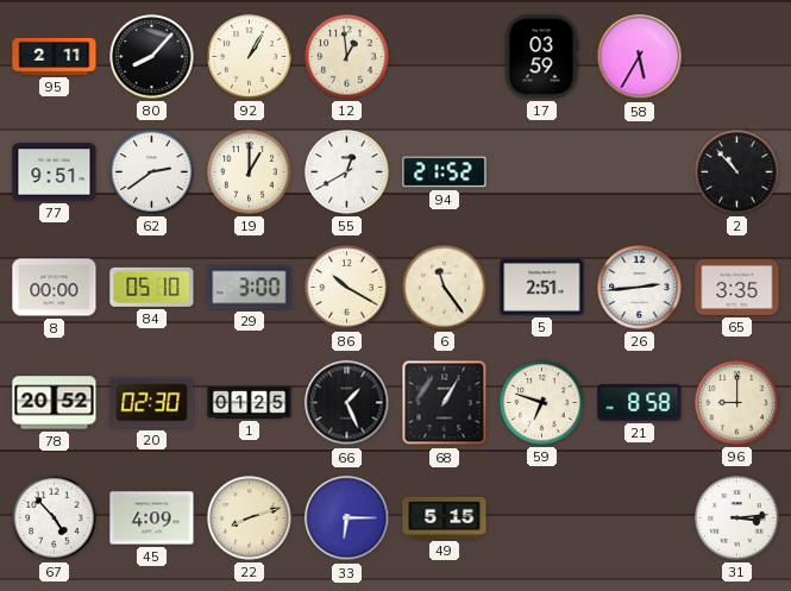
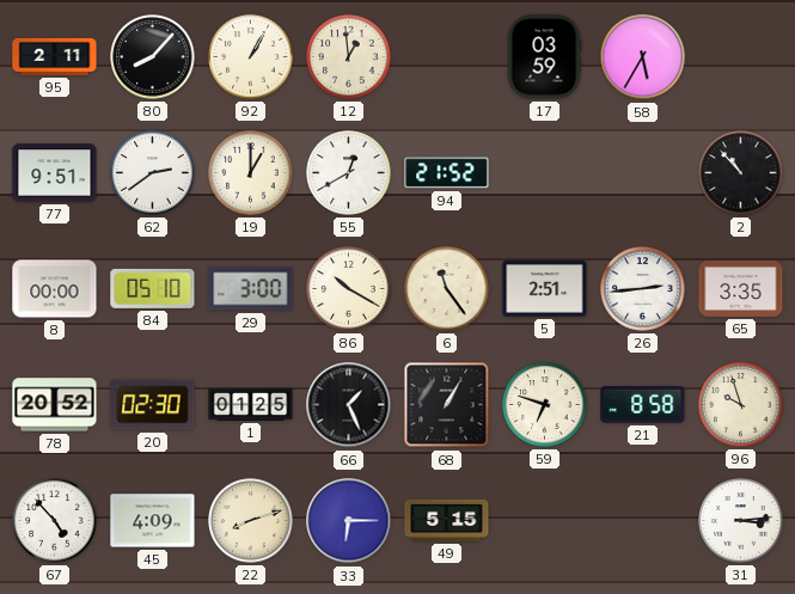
96: 9:00 -> 9:57
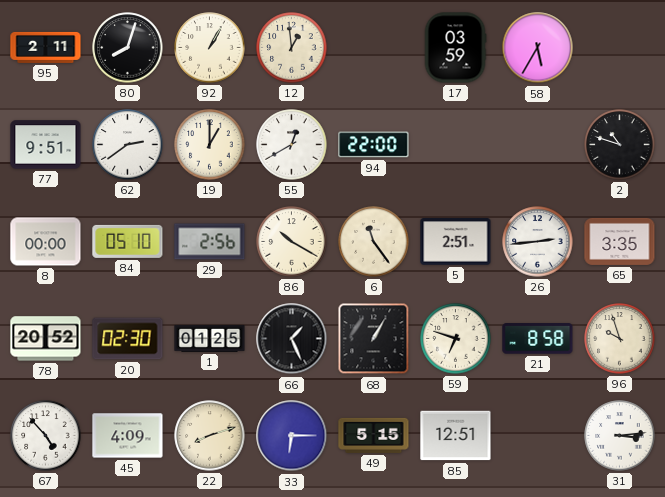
80: 8:07 -> 8:03
94: 21:52 -> 22:00
2: 10:53 -> 10:48
29: 3:00 -> 2:56
85: none -> 12:51
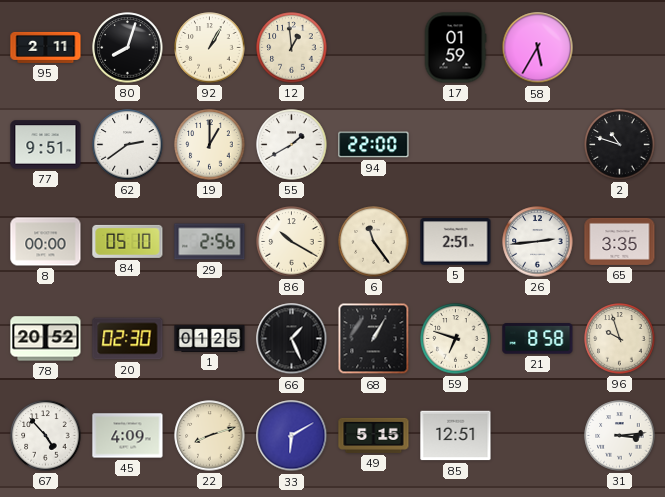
17: 03:59 -> 01:59
55: 12:40 -> 1:40
33: 6:15 -> 6:10
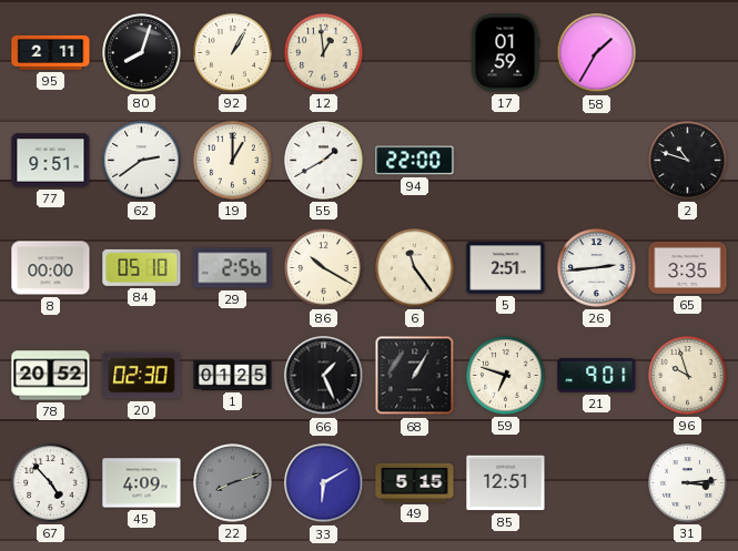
58: 5:35 -> 1:35
21: 8:58 -> 9:01
22 dial: cream -> grey
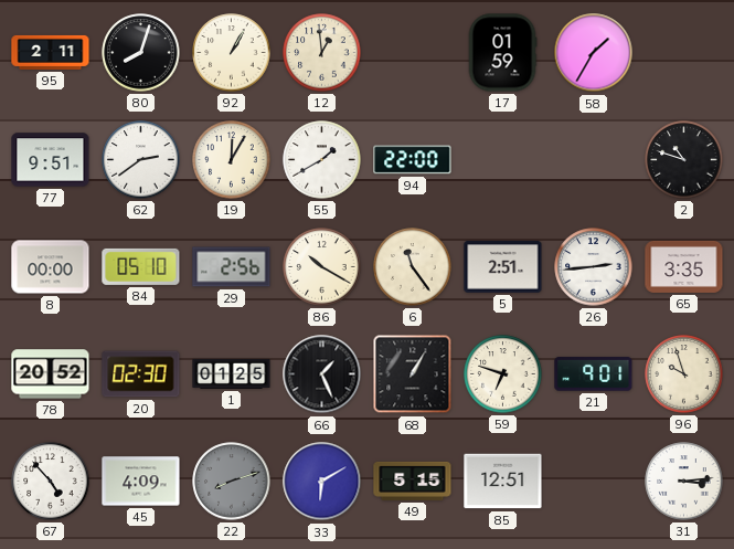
19: 1:00 -> 12:05
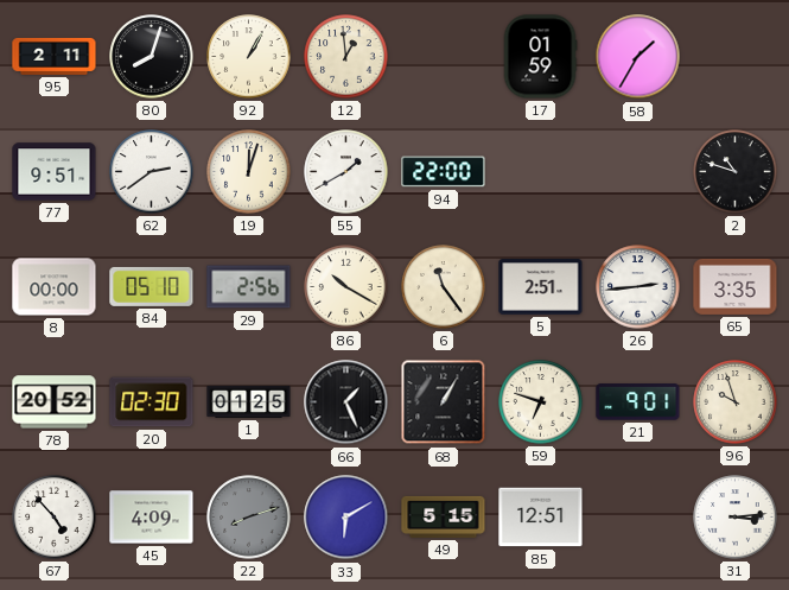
19: 12:05 -> 12:03
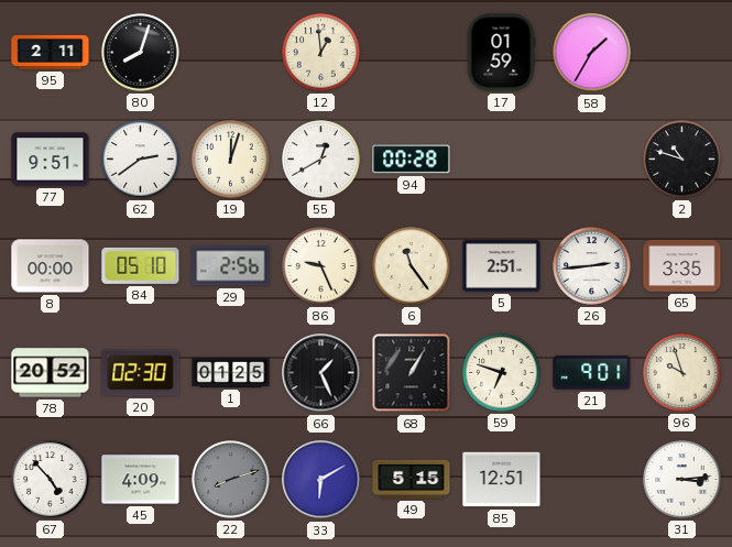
92: 1:05 -> none
55: 1:40 -> 12:40
94: 22:00 -> 00:28
86: 10:20 -> 9:26
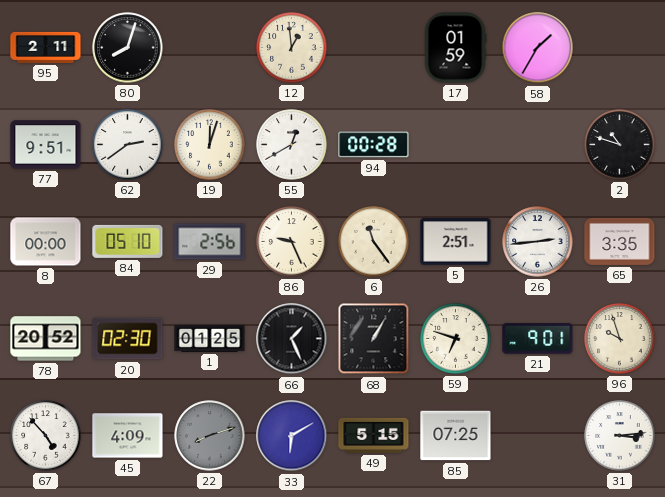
85: 12:51 -> 07:25
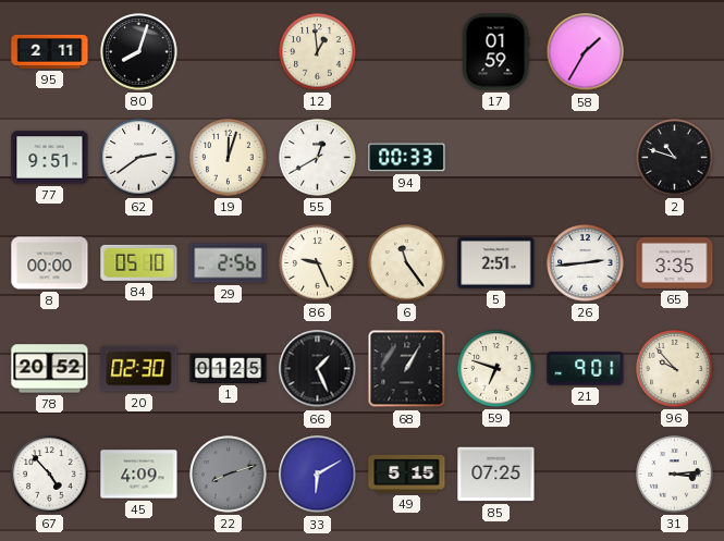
94: 00:28 -> 00:33
96: 9:57 -> 9:53
